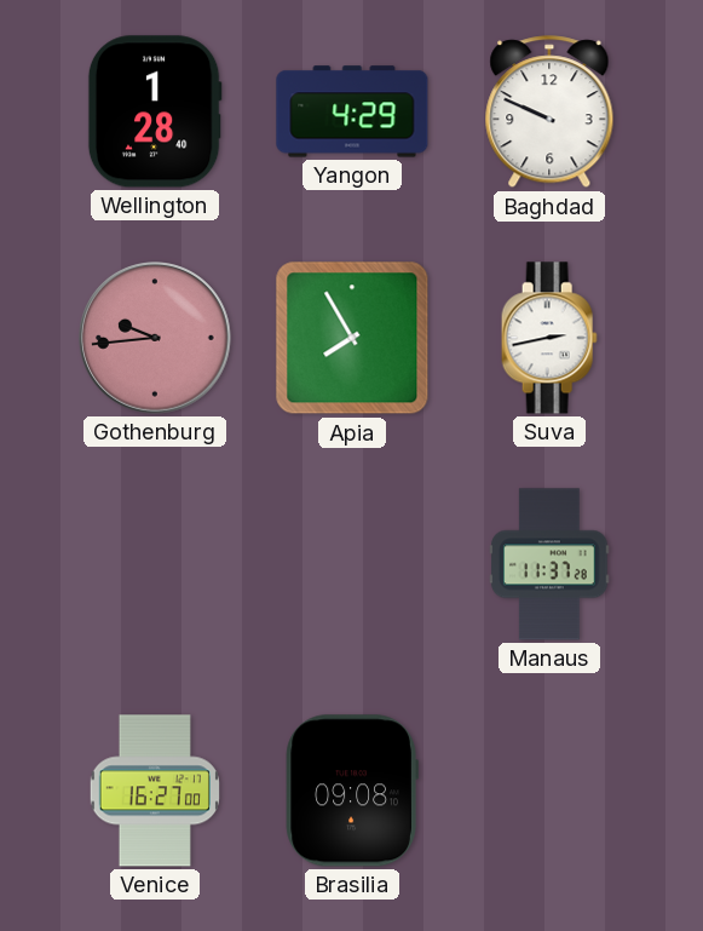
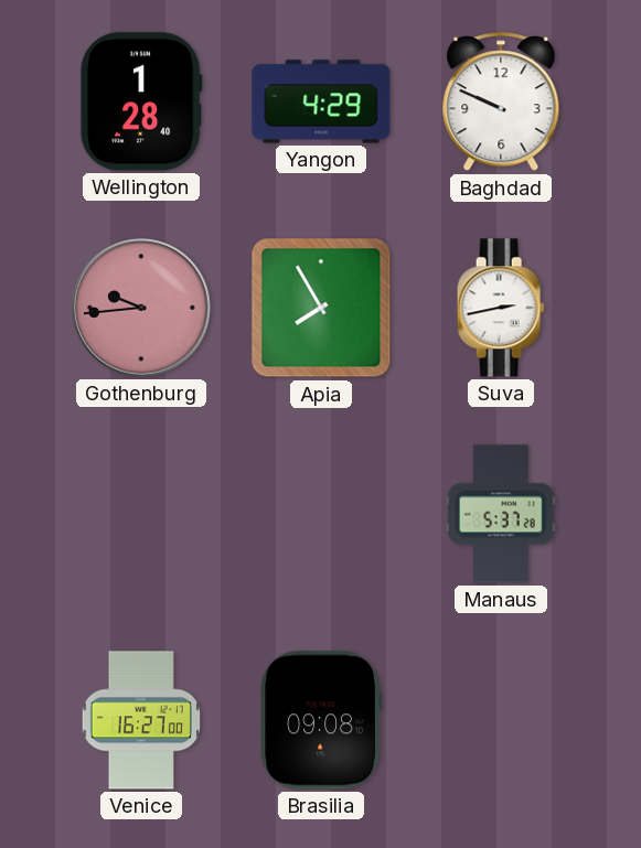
Manaus: 11:37 -> 5:37
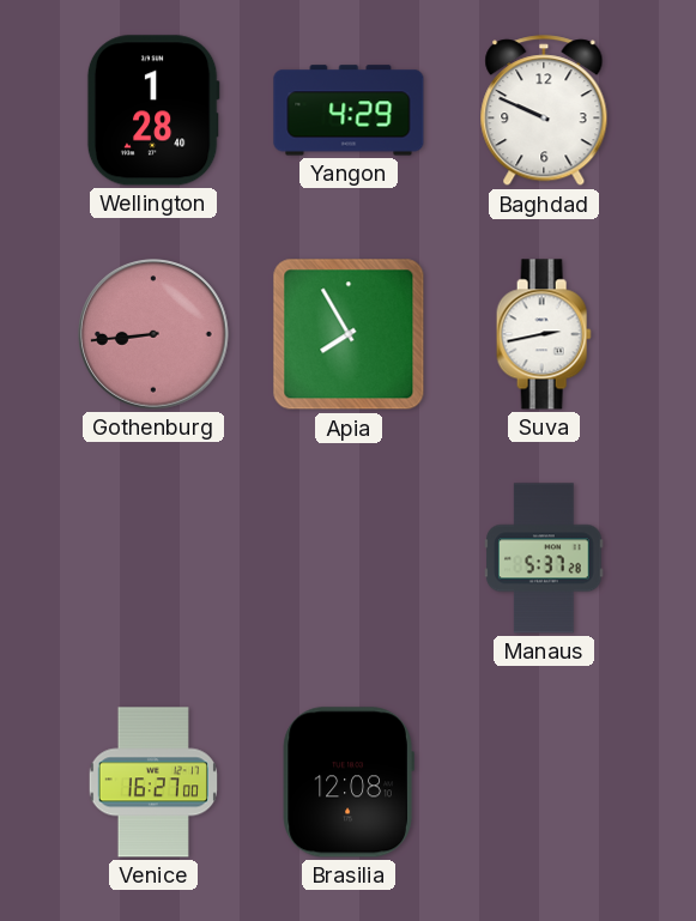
Gothenburg: 9:44 -> 8:44
Brasilia: 09:08 -> 12:08
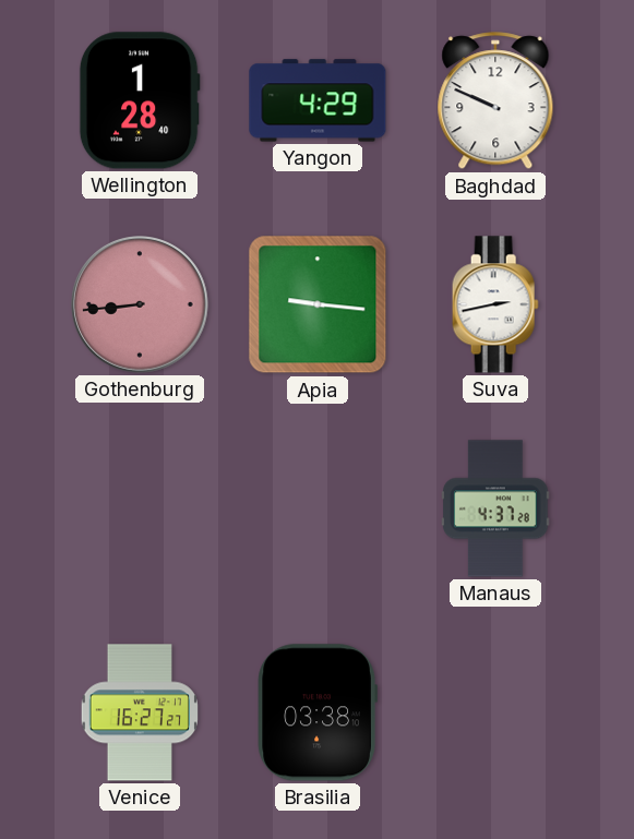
Apia: 7:55 -> 9:16
Manaus: 5:37 -> 4:37
Venice: 16:27:00 -> 16:27:27
Brasilia: 12:08 -> 03:38
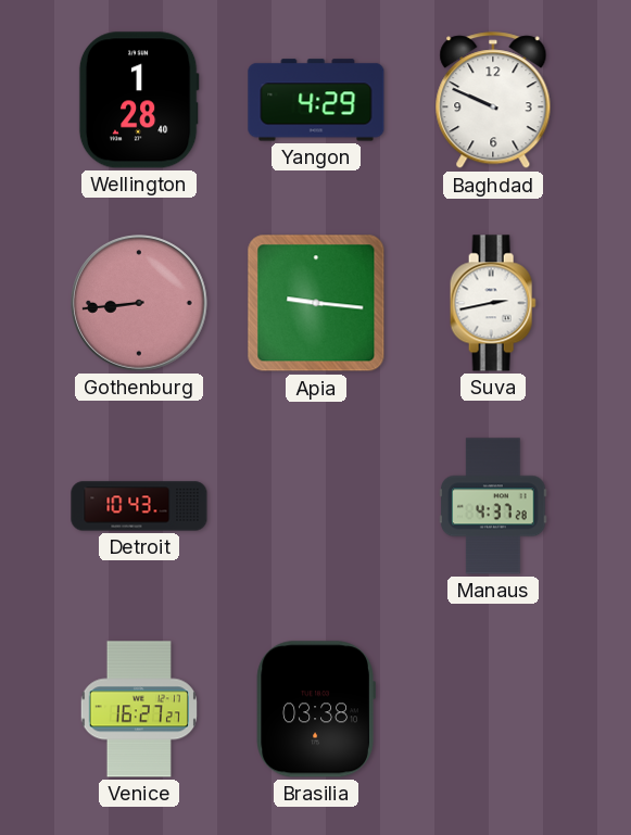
Detroit: none -> 10:43
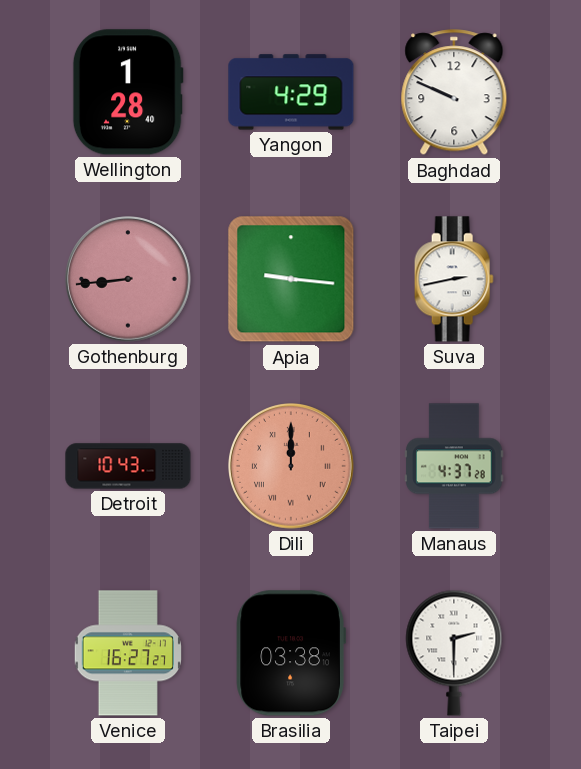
Dili: none -> 12:00
Taipei: none -> 2:30
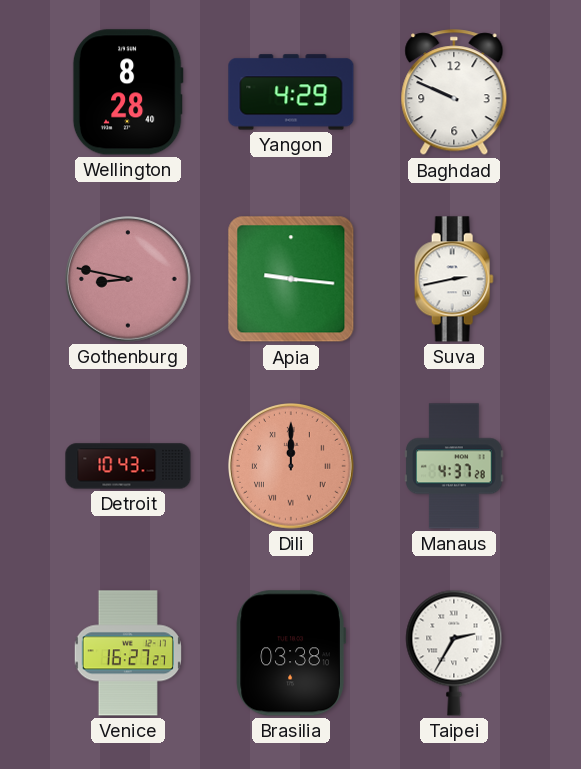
Wellington: 1:28 -> 8:28
Gothenburg: 8:44 -> 8:47
Taipei: 2:30 -> 2:35
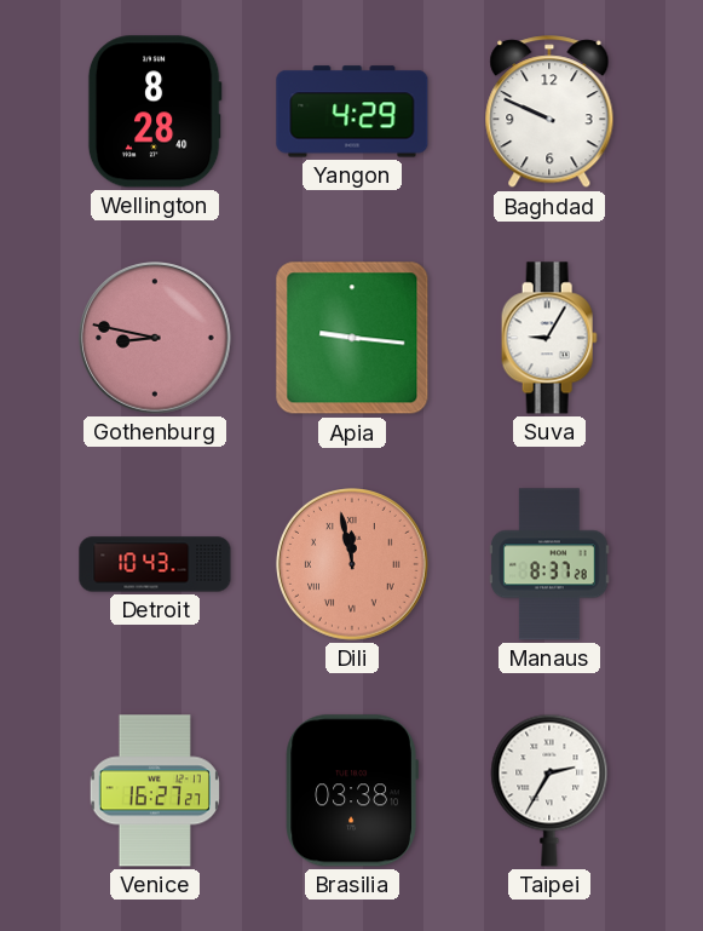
Suva: 2:43 -> 9:05
Dili: 12:00 -> 11:58
Manaus: 4:37 -> 8:37
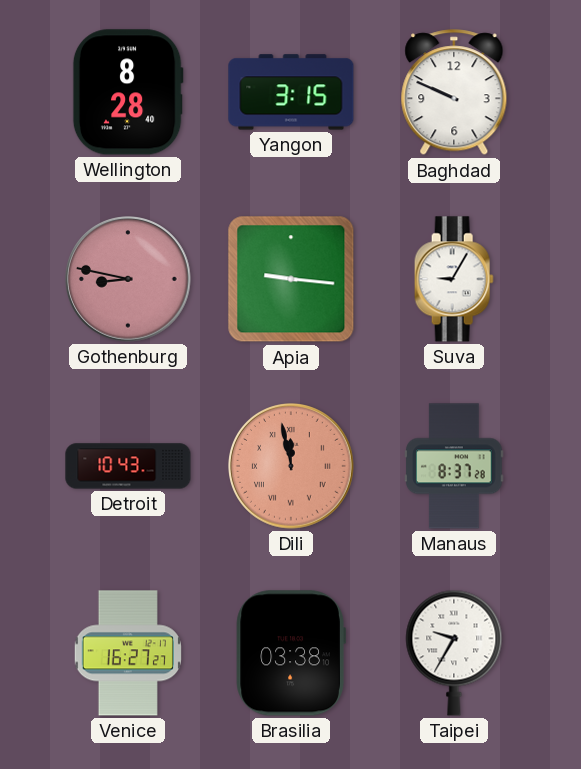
Yangon: 4:29 -> 3:15
Taipei: 2:35 -> 9:35
